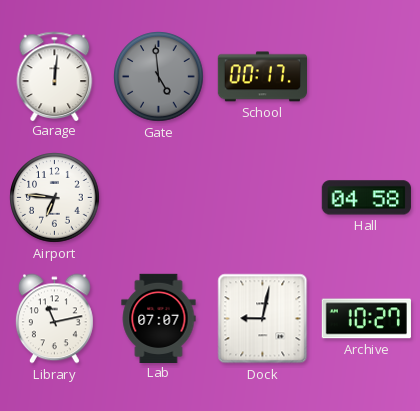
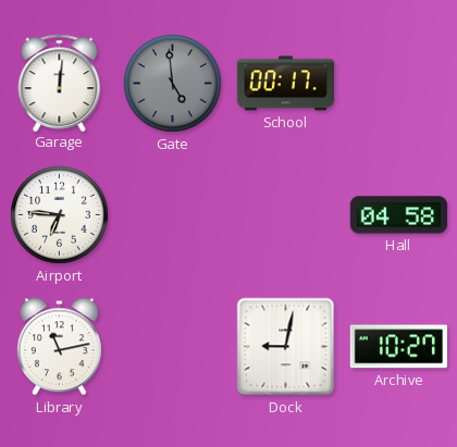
Lab: 07:07 -> none
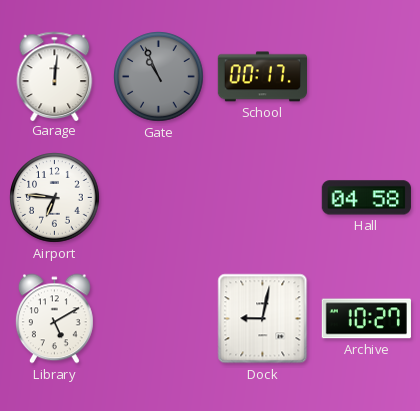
Gate: 4:59 -> 10:56
Library: 11:13 -> 5:10
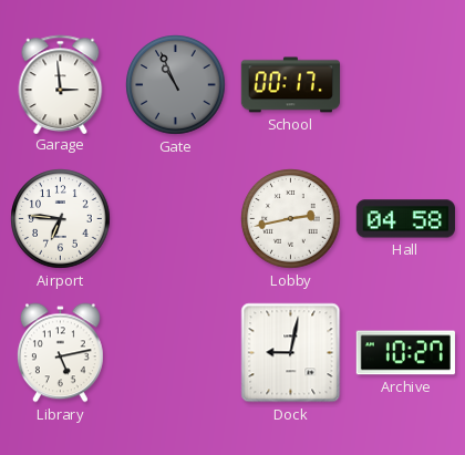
Garage: 12:01 -> 2:59
Lobby: none -> 2:43
Library: 5:10 -> 5:13
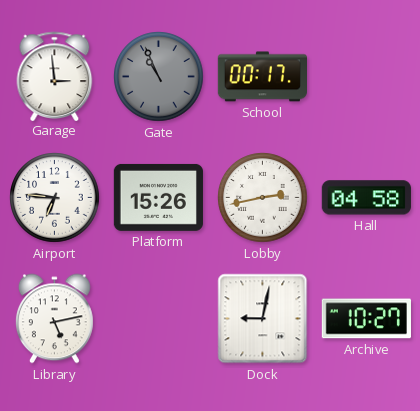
Platform: none -> 15:26
